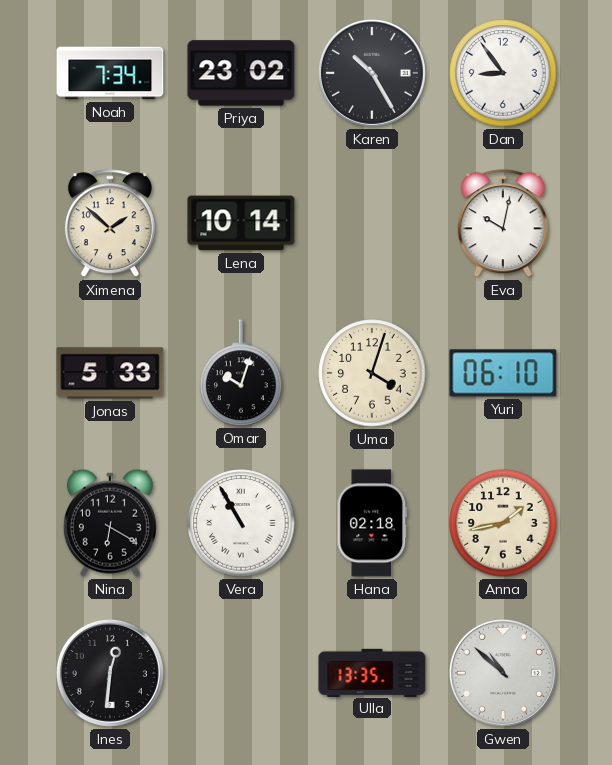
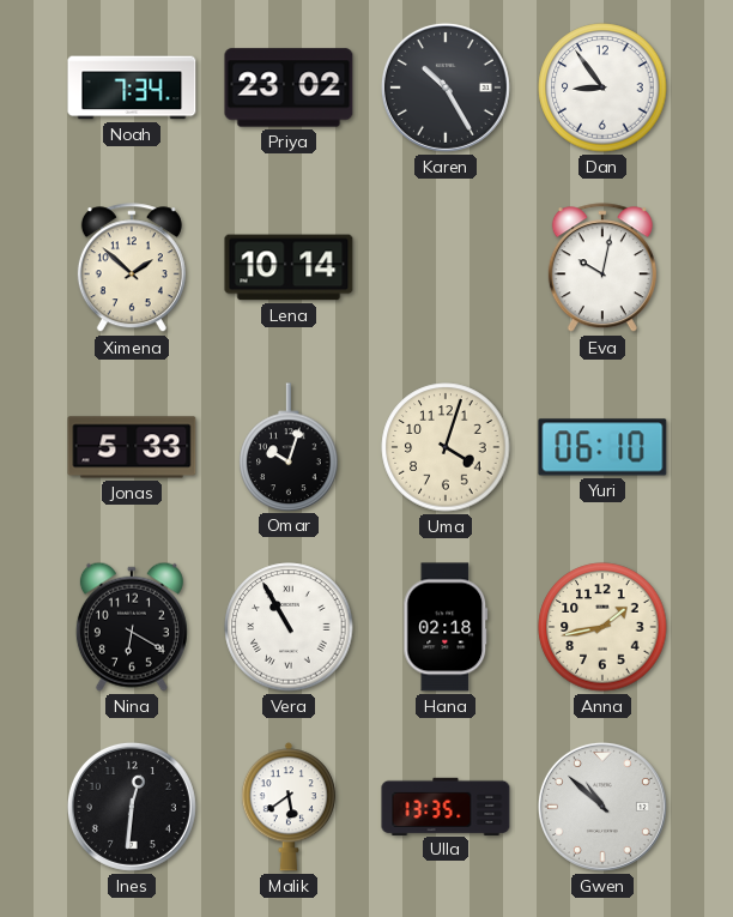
Malik: none -> 5:39
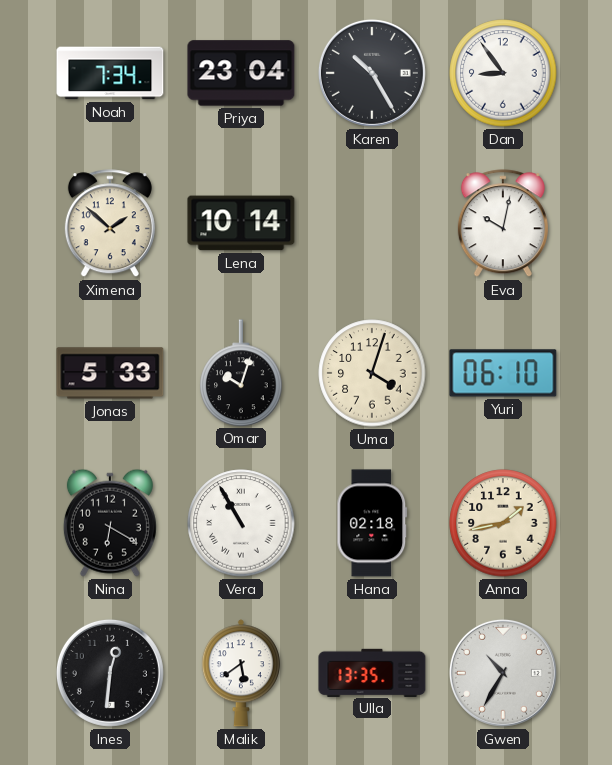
Priya: 23:02 -> 23:04
Gwen: 10:52 -> 10:35
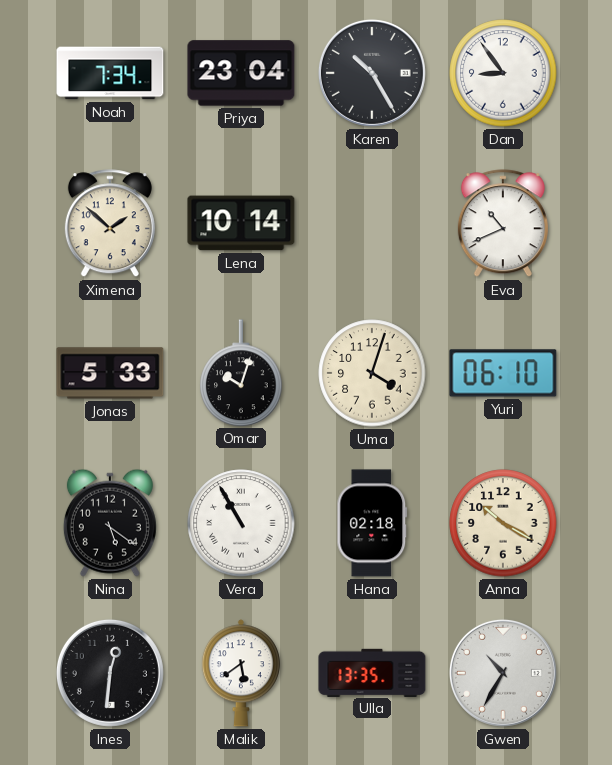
Eva: 10:02 -> 10:41
Nina: 6:20 -> 5:21
Anna: 1:43 -> 10:20
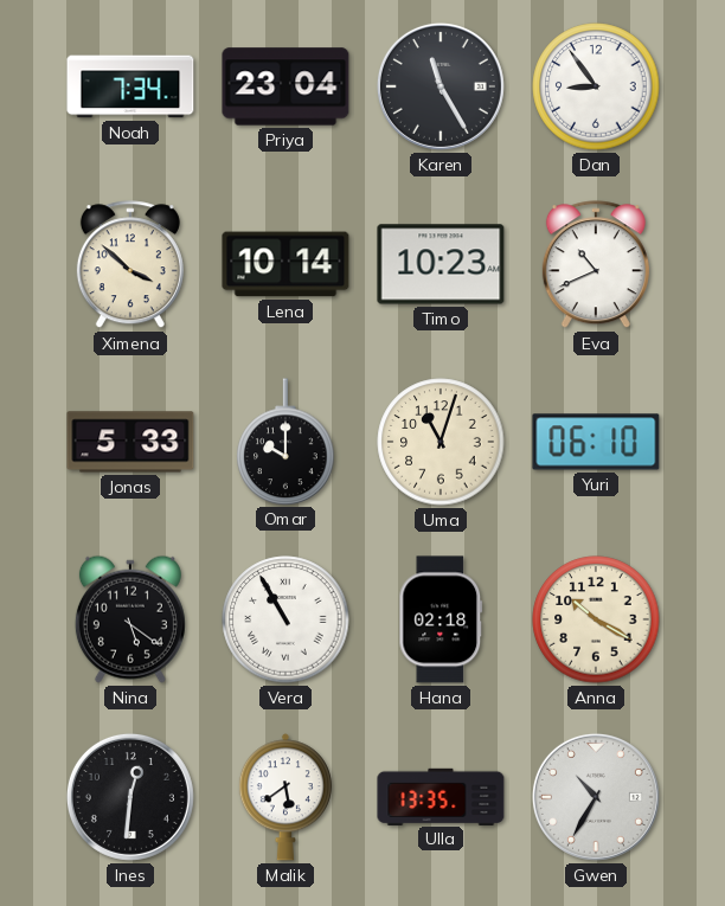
Karen: 10:25 -> 11:25
Ximena: 1:52 -> 3:52
Timo: none -> 10:23
Omar: 10:03 -> 10:00
Uma: 4:03 -> 11:03
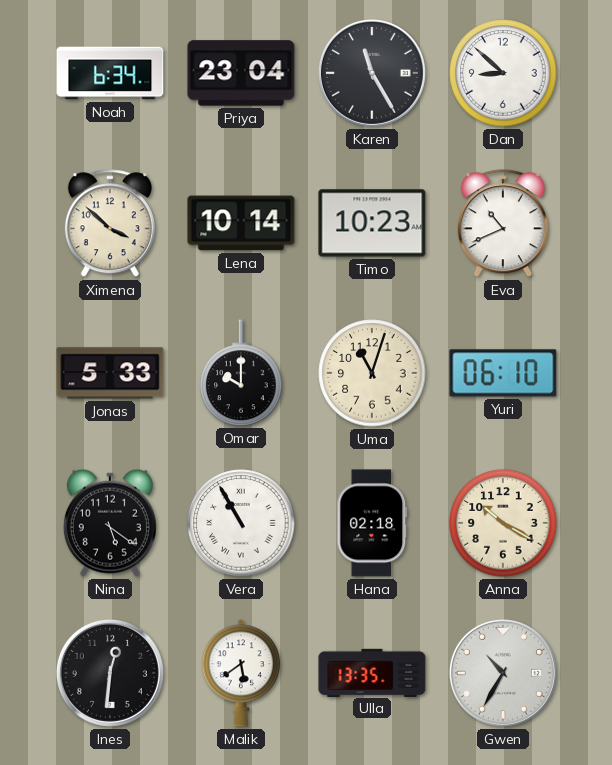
Noah: 7:34 -> 6:34
Dan: 8:54 -> 8:52
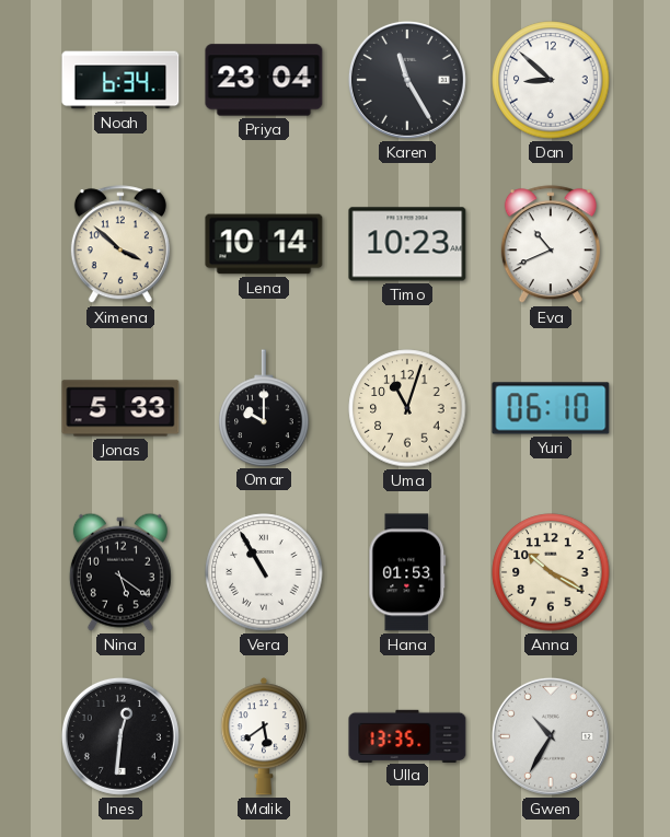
Hana: 02:18 -> 01:53
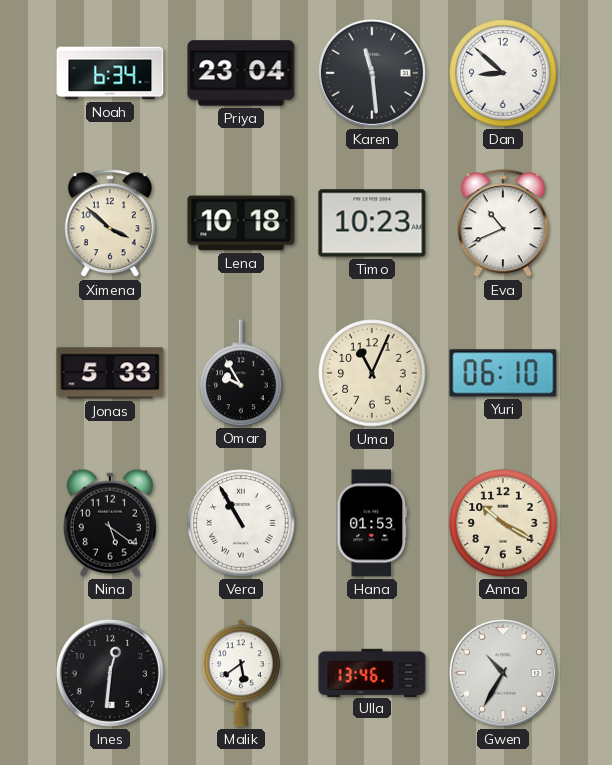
Karen: 11:25 -> 11:29
Lena: 10:14 -> 10:18
Omar: 10:00 -> 9:55
Uma: 11:03 -> 11:04
Ulla: 13:35 -> 13:46
